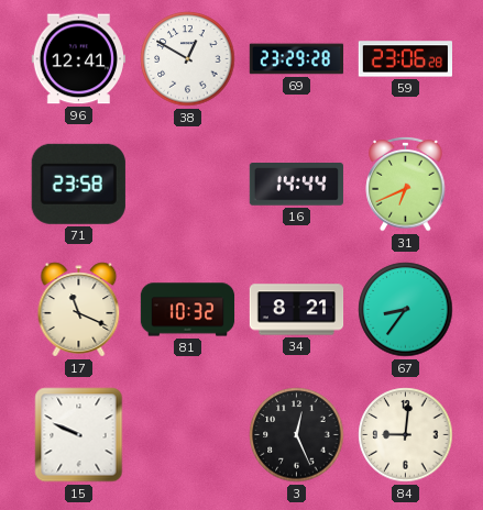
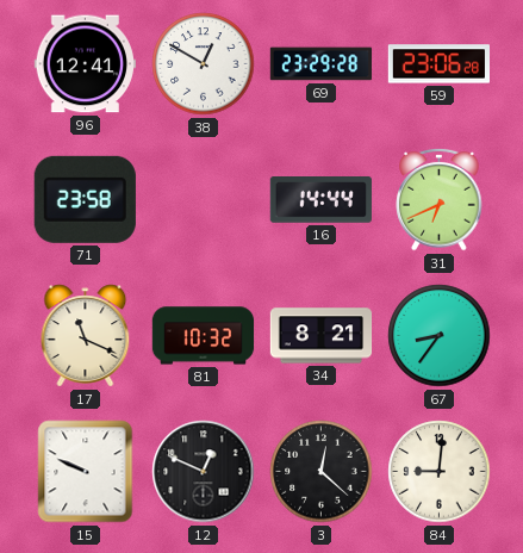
12: none -> 12:49
3: 12:26 -> 12:22
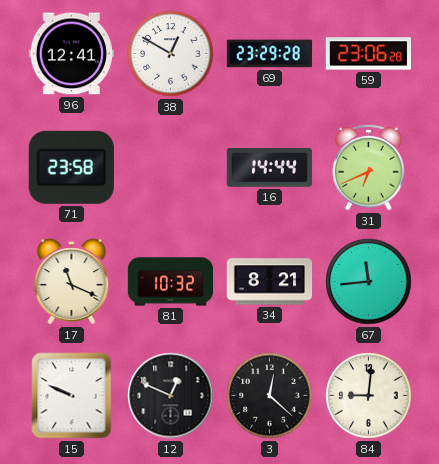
67: 8:36 -> 11:44
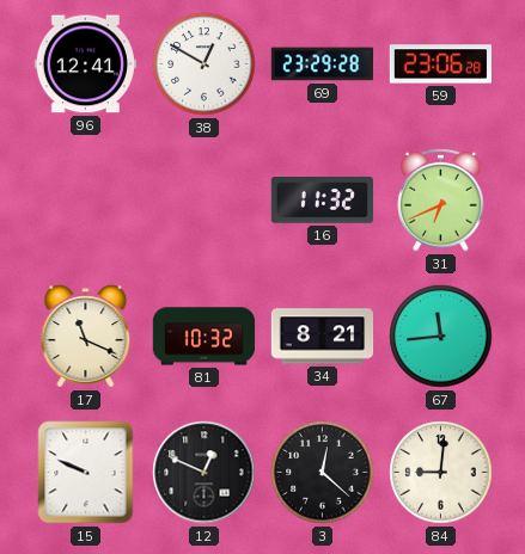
71: 23:58 -> none
16: 14:44 -> 11:32
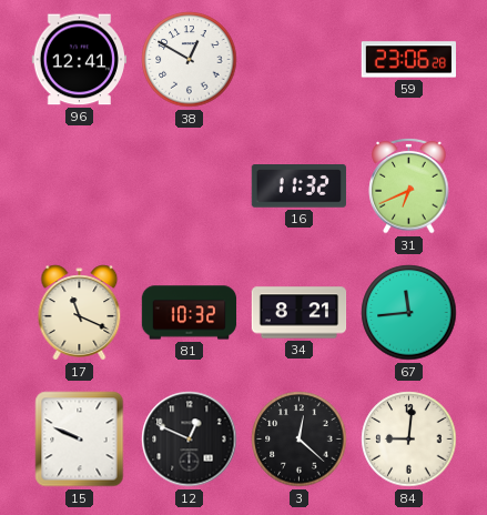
69: 23:29 -> none
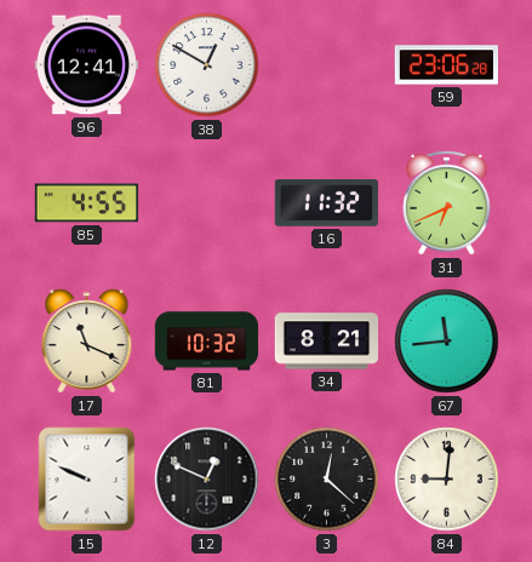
85: none -> 4:55
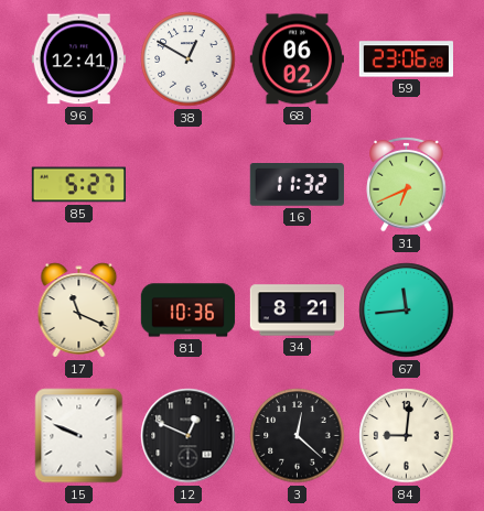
68: none -> 06:02
85: 4:55 -> 5:27
81: 10:32 -> 10:36
